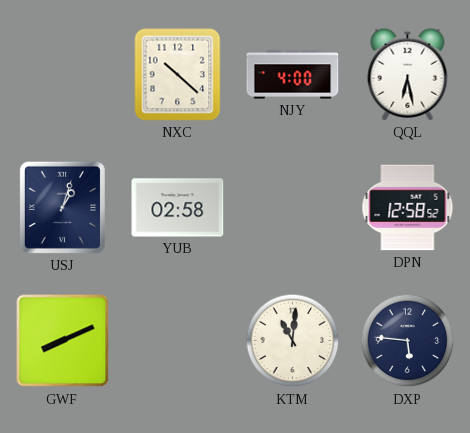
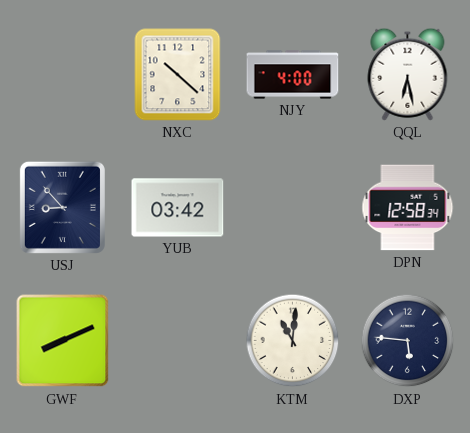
USJ: 1:03 -> 8:53
YUB: 02:58 -> 03:42
DPN: 12:58:52 -> 12:58:34
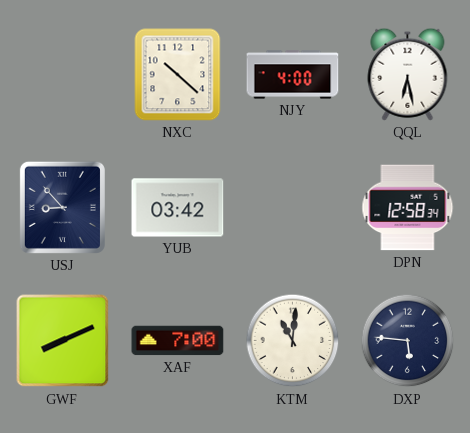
XAF: none -> 7:00
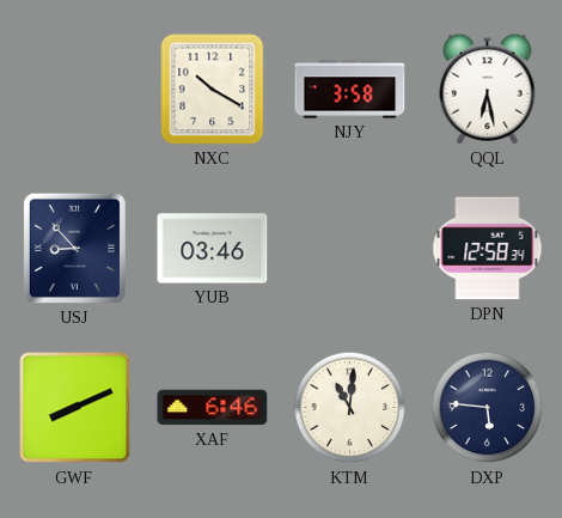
NXC: 10:22 -> 10:20
NJY: 4:00 -> 3:58
YUB: 03:42 -> 03:46
XAF: 7:00 -> 6:46
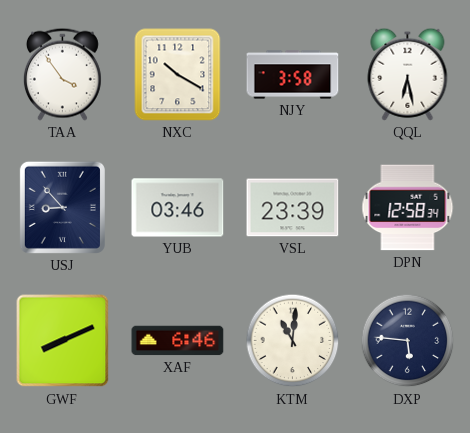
TAA: none -> 3:54
VSL: none -> 23:39
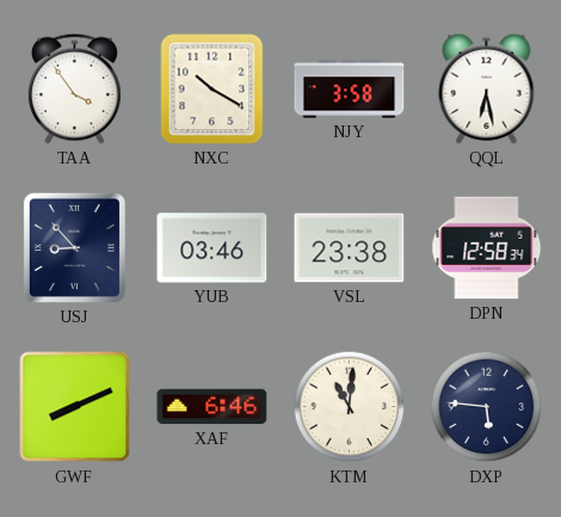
VSL: 23:39 -> 23:38
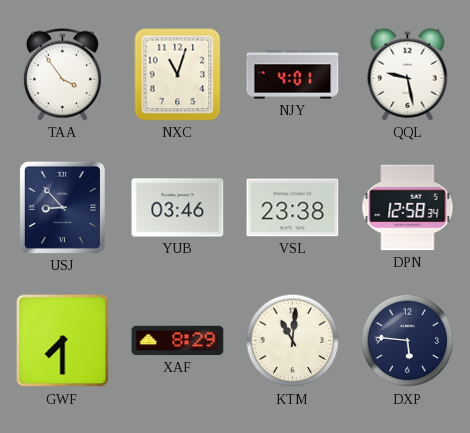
NXC: 10:20 -> 11:03
NJY: 3:58 -> 4:01
QQL: 6:28 -> 9:28
GWF: 8:11 -> 7:30
XAF: 6:46 -> 8:29
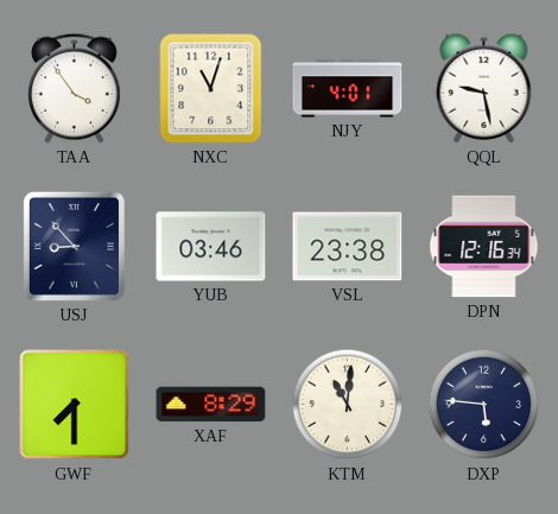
DPN: 12:58 -> 12:16
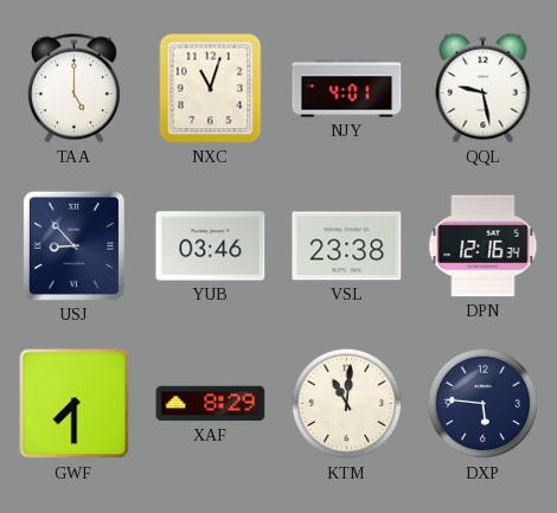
TAA: 3:54 -> 5:00
